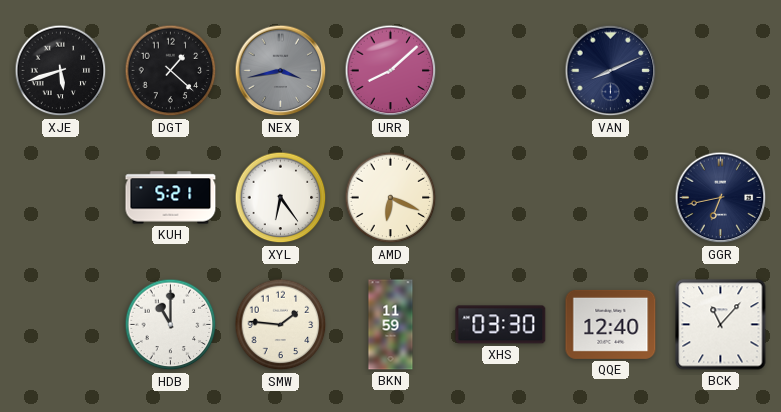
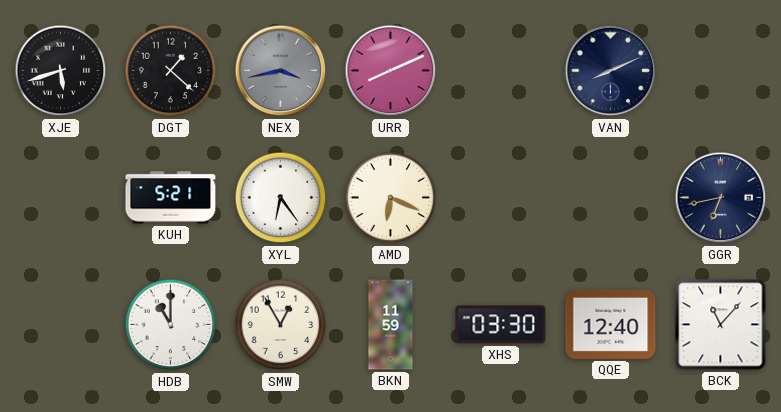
URR: 8:08 -> 8:11
SMW: 1:46 -> 12:55
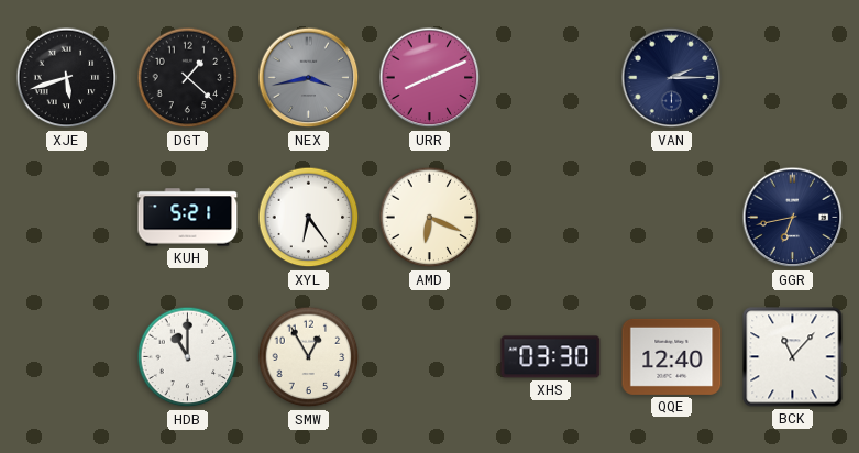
VAN: 8:11 -> 2:15
BKN: 11:59 -> none
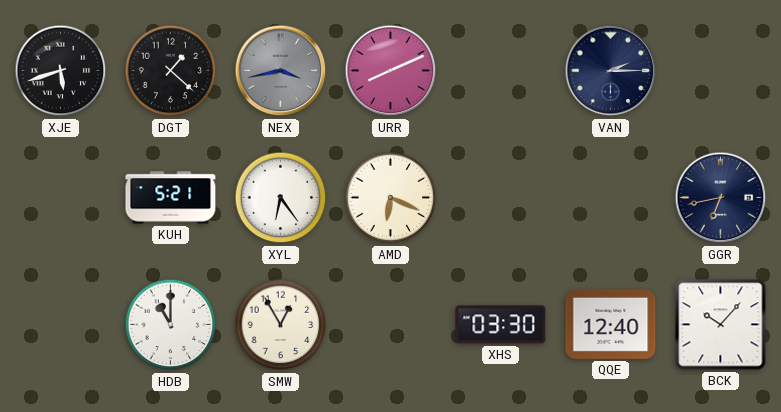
BCK: 11:07 -> 10:07
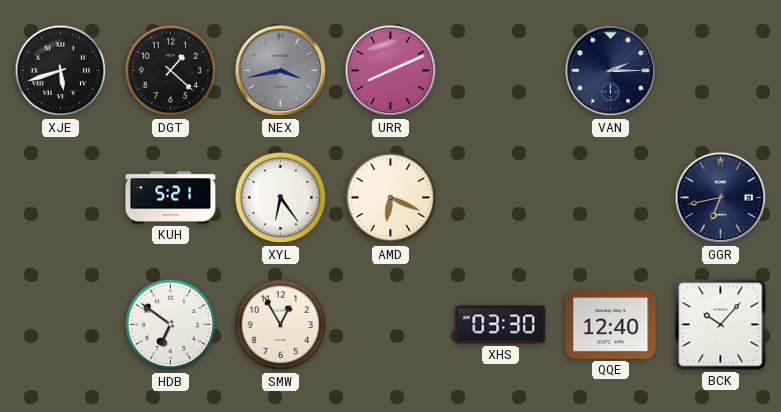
HDB: 11:00 -> 6:51
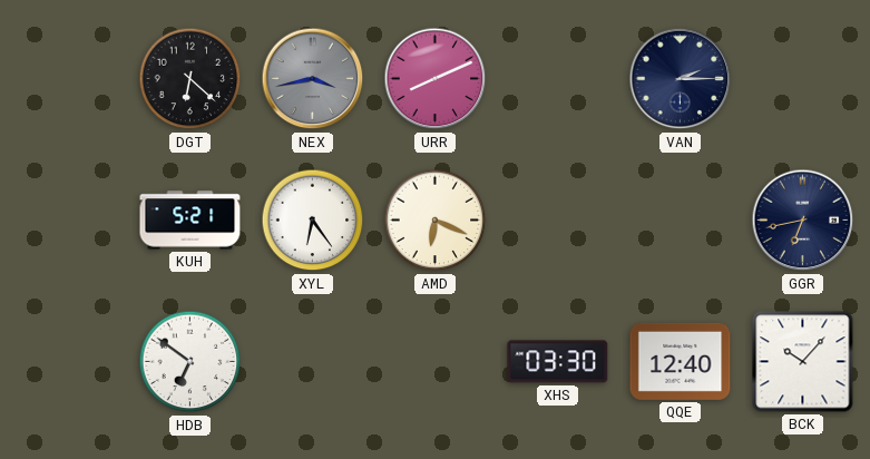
XJE: 5:42 -> none
DGT: 1:22 -> 6:22
SMW: 12:55 -> none
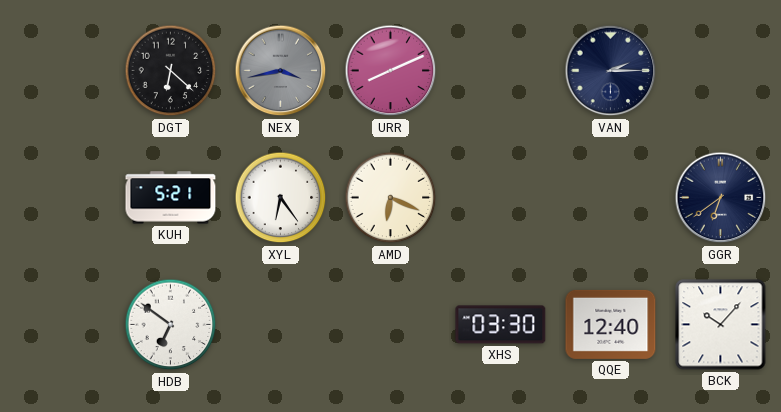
GGR: 6:43 -> 6:39
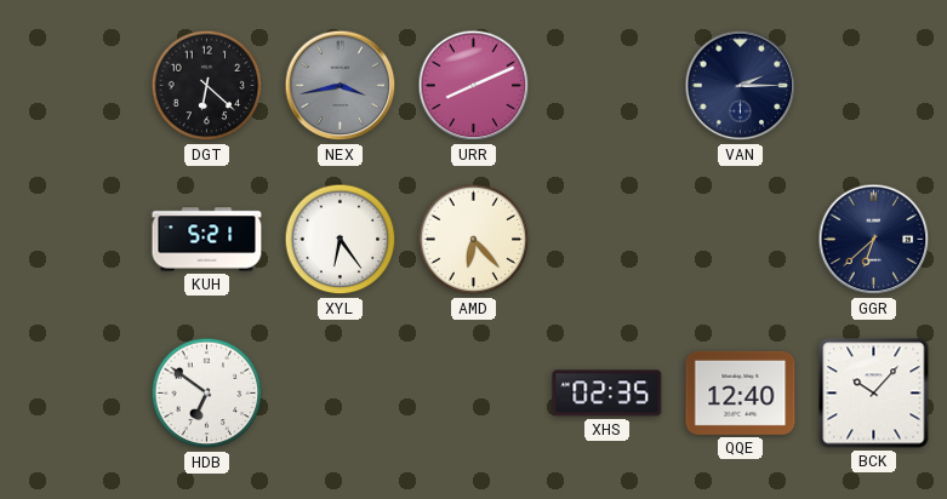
AMD: 6:19 -> 6:23
GGR: 6:39 -> 6:38
XHS: 03:30 -> 02:35
